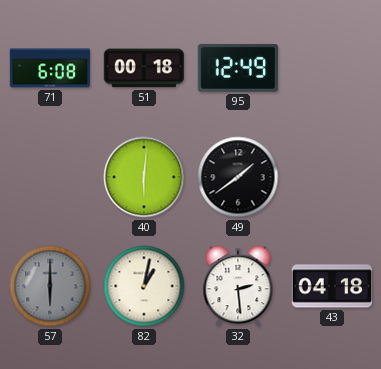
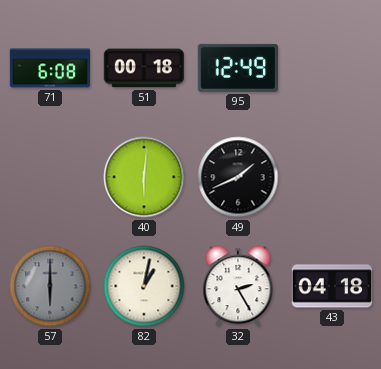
49: 1:39 -> 1:41
32: 2:29 -> 2:25
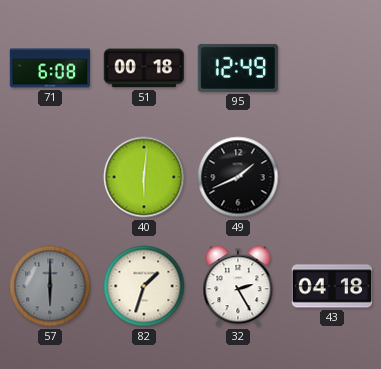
82: 1:02 -> 1:33
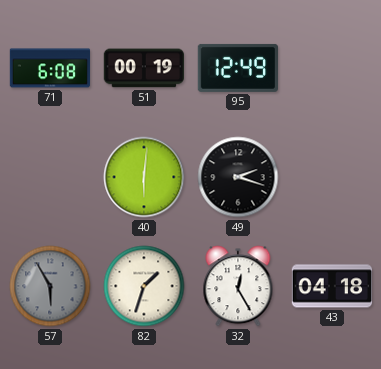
51: 00:18 -> 00:19
49: 1:41 -> 2:18
57: 6:00 -> 5:55
32: 2:25 -> 12:25
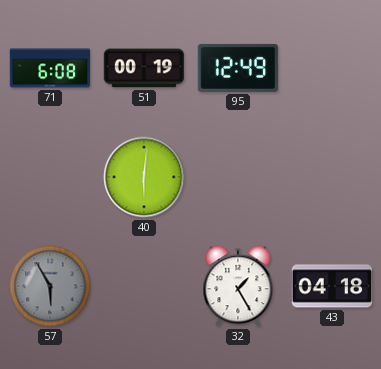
49: 2:18 -> none
82: 1:33 -> none
32: 12:25 -> 1:25
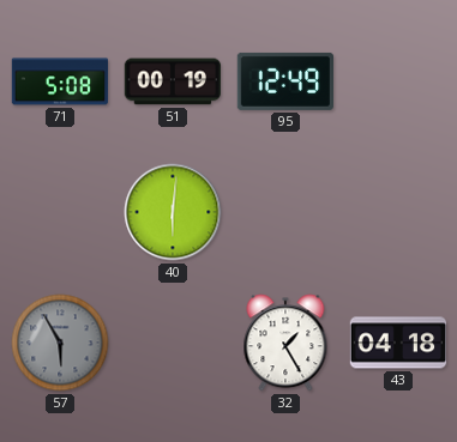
71: 6:08 -> 5:08
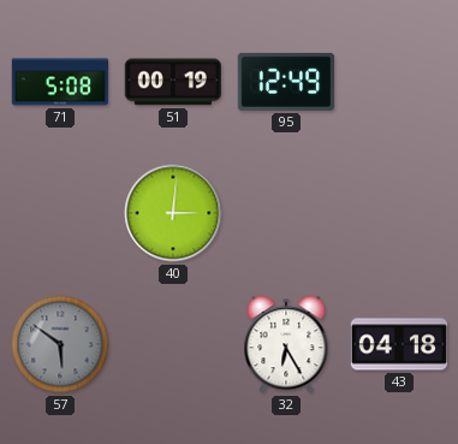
40: 6:01 -> 3:01
57: 5:55 -> 5:51
32: 1:25 -> 6:25
